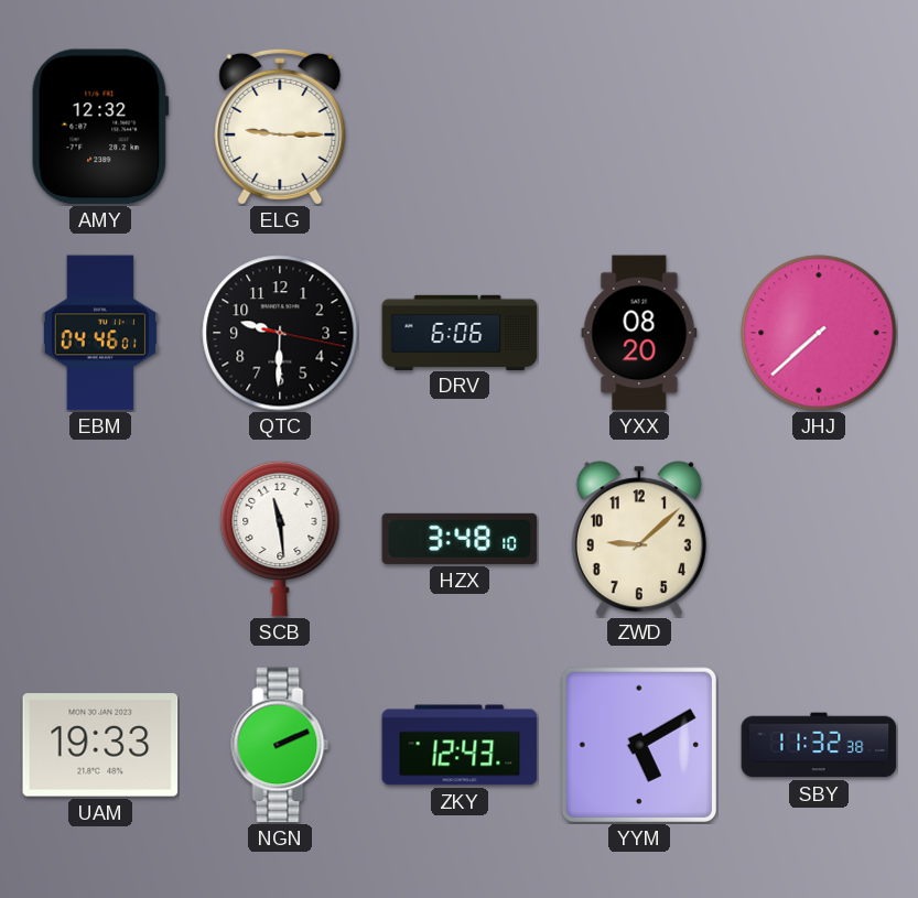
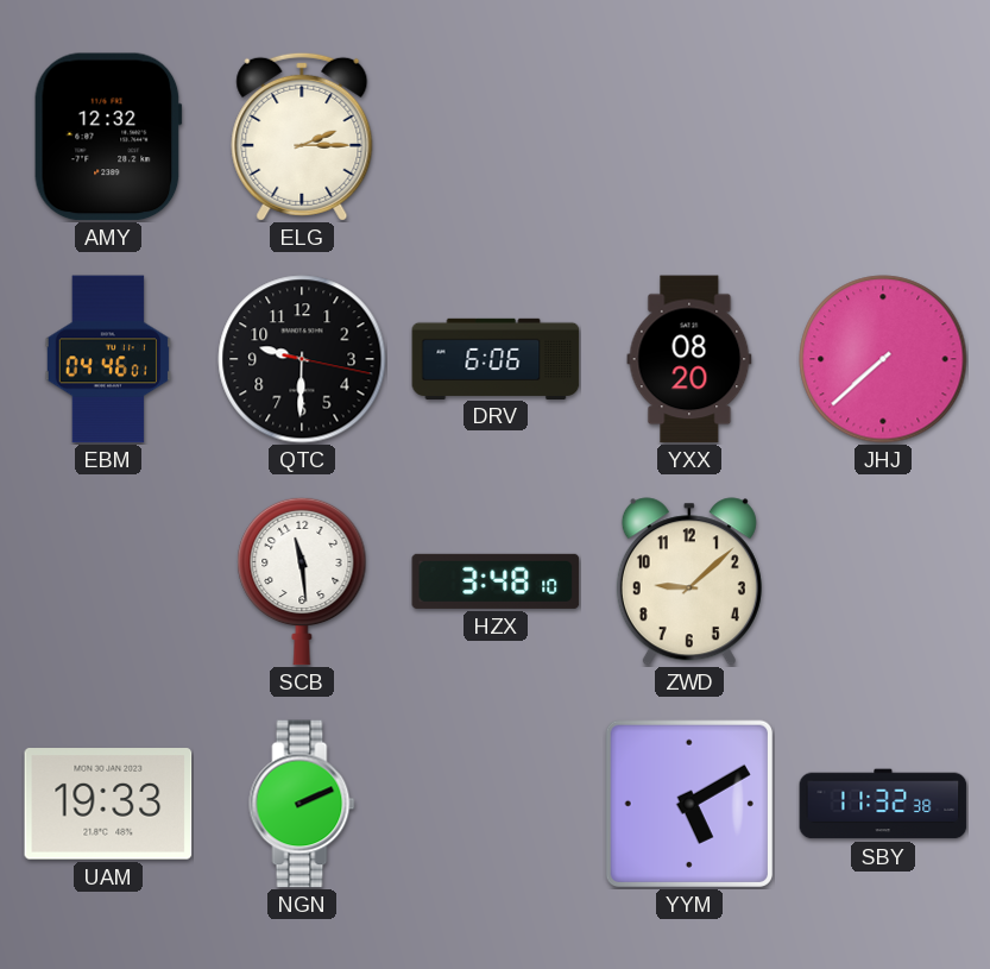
ELG: 9:15 -> 2:15
ZKY: 12:43 -> none
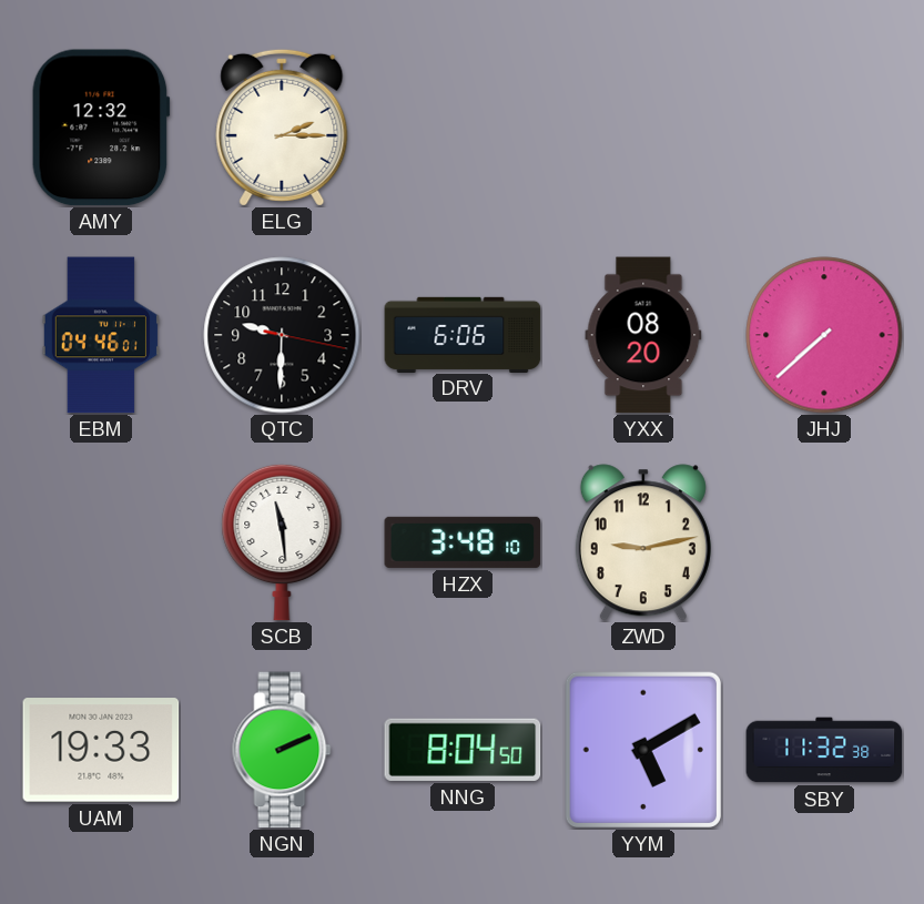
ZWD: 9:08 -> 9:13
NNG: none -> 8:04
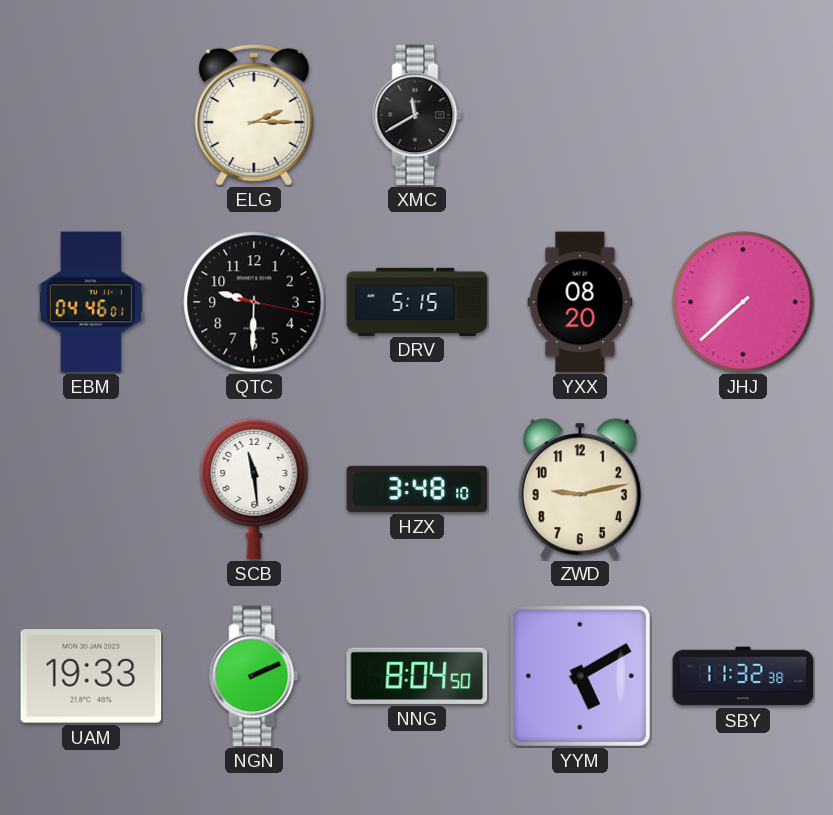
AMY: 12:32 -> none
XMC: none -> 11:40
DRV: 6:06 -> 5:15
